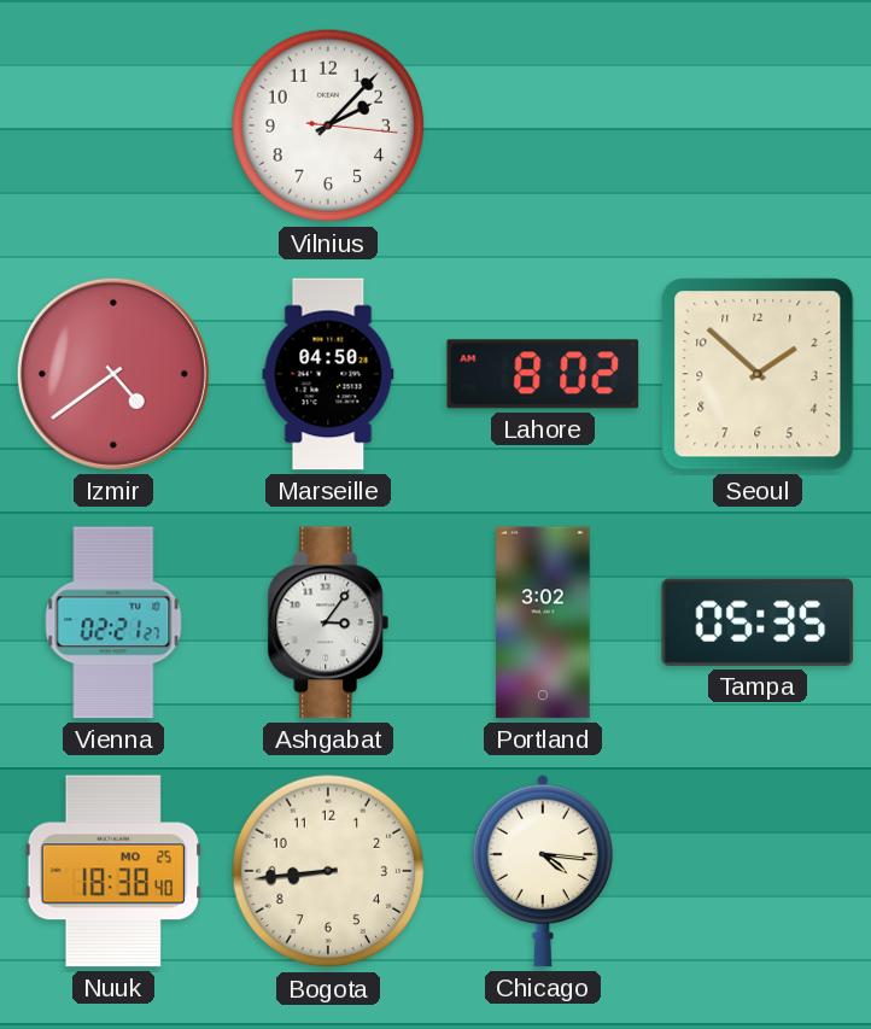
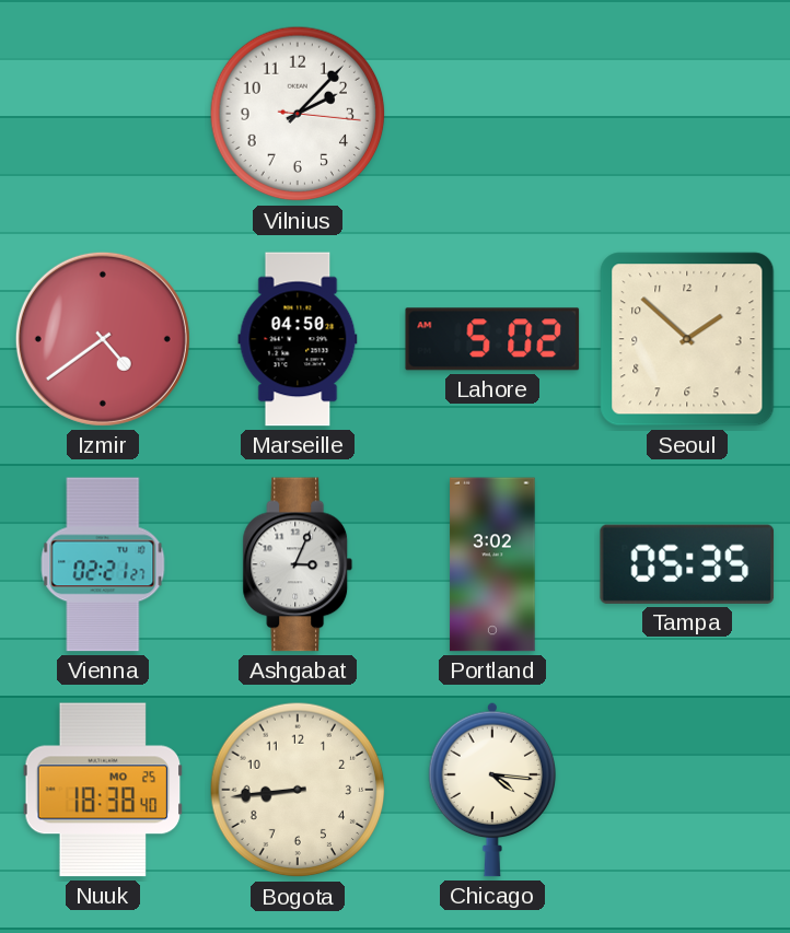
Lahore: 8:02 -> 5:02
Ashgabat: 3:06 -> 3:04
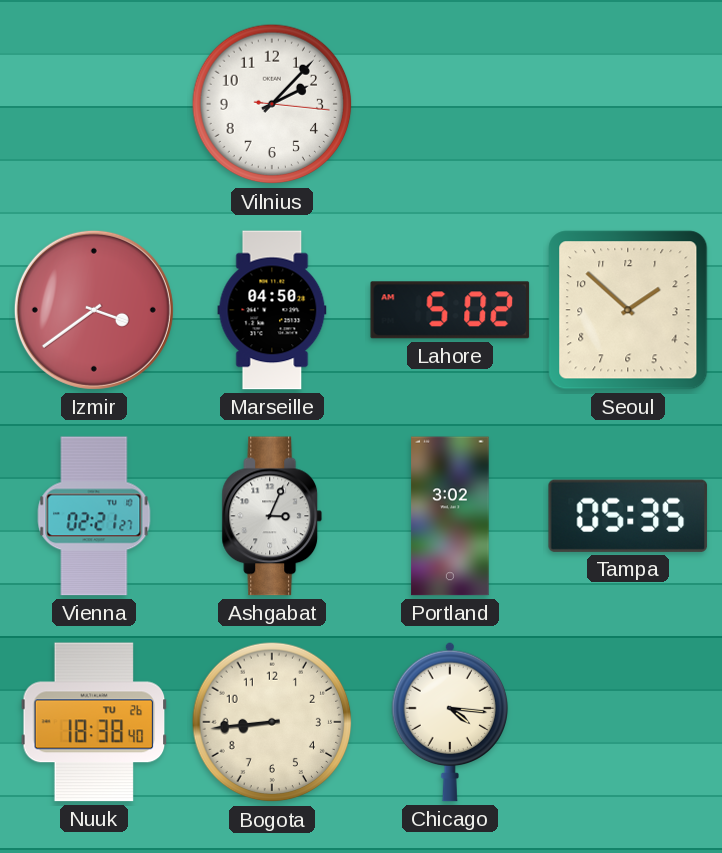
Izmir: 4:39 -> 3:39
Nuuk date: MO 25 -> TU 26
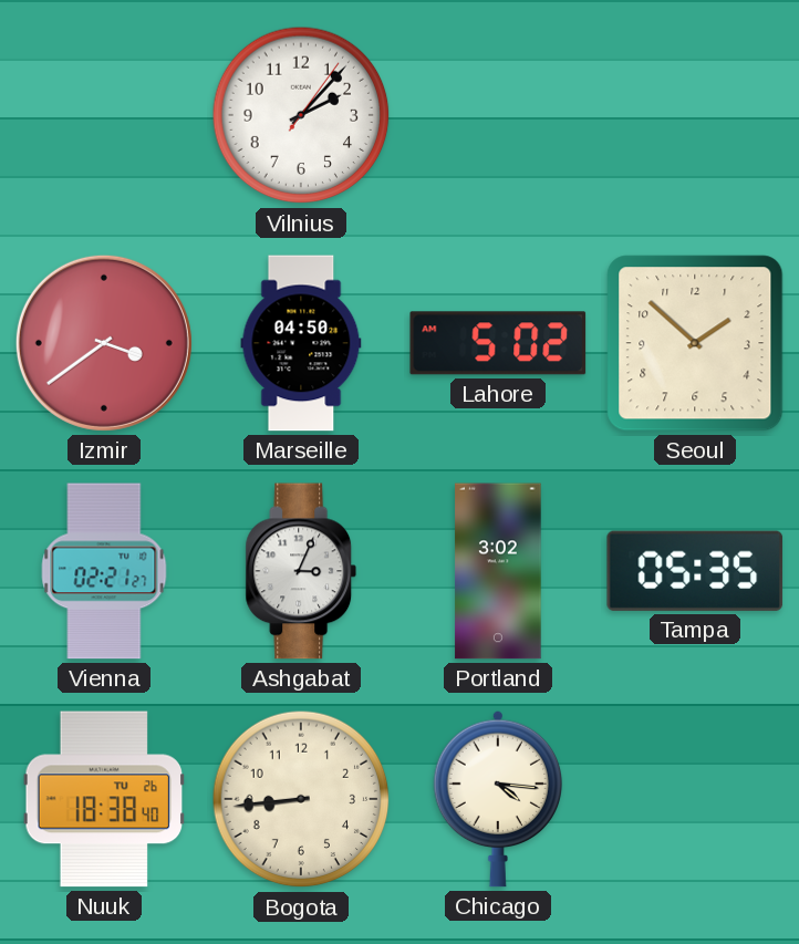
Vilnius: 2:07:16 -> 2:07:06
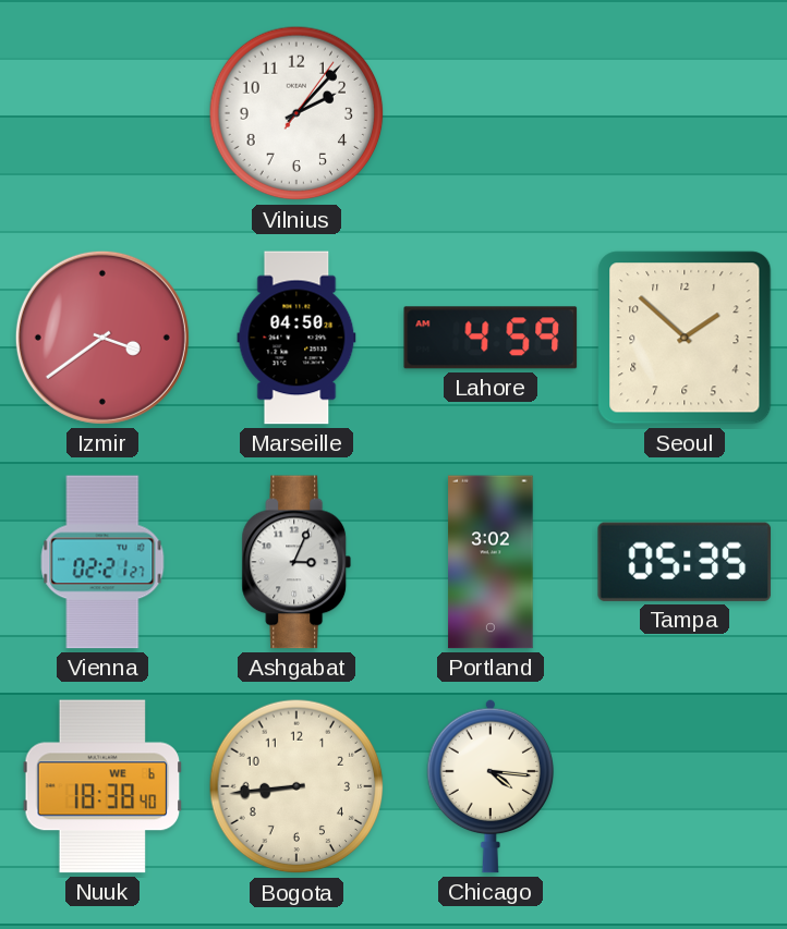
Lahore: 5:02 -> 4:59
Nuuk date: TU 26 -> WE 6
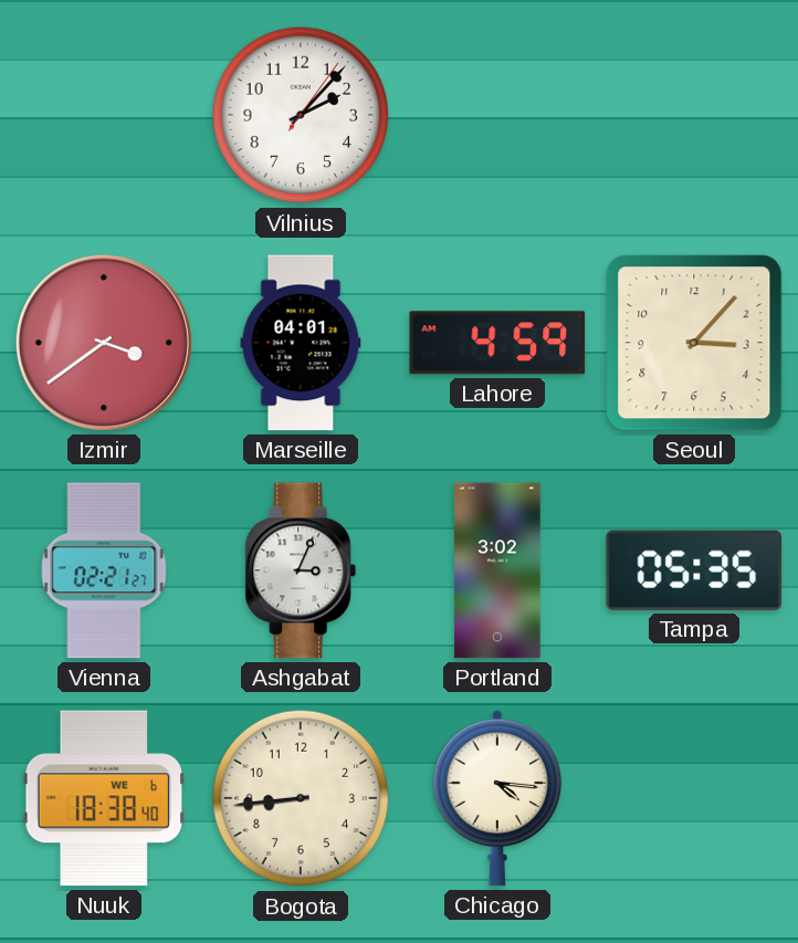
Marseille: 04:50 -> 04:01
Seoul: 1:52 -> 3:07
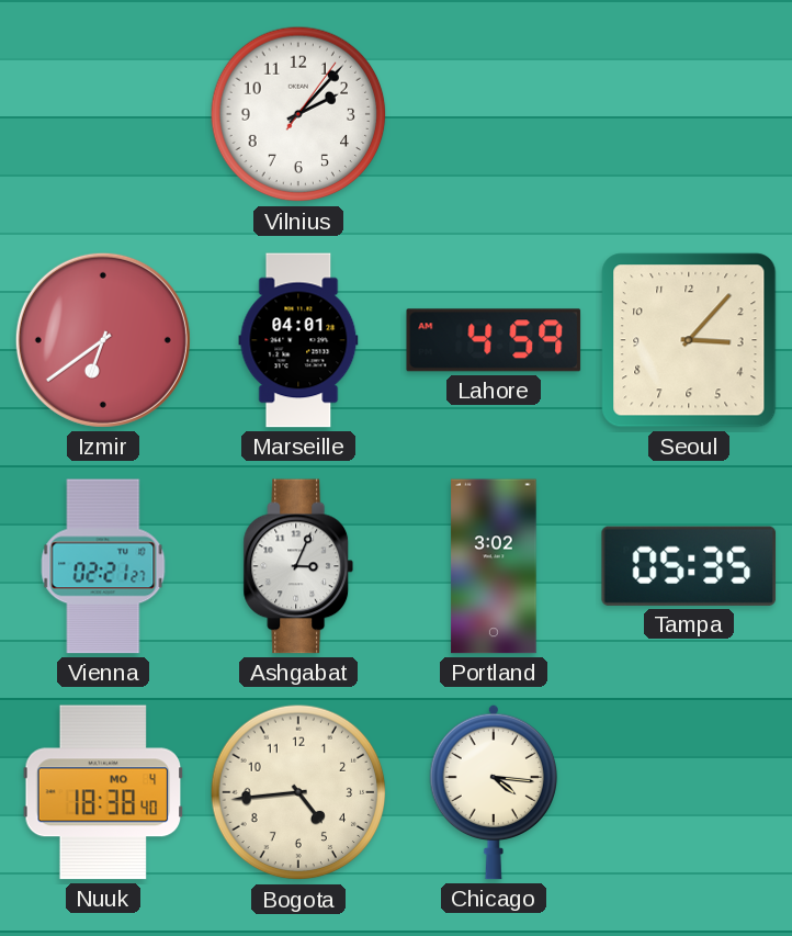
Izmir: 3:39 -> 6:39
Nuuk date: WE 6 -> MO 4
Bogota: 8:44 -> 4:44
